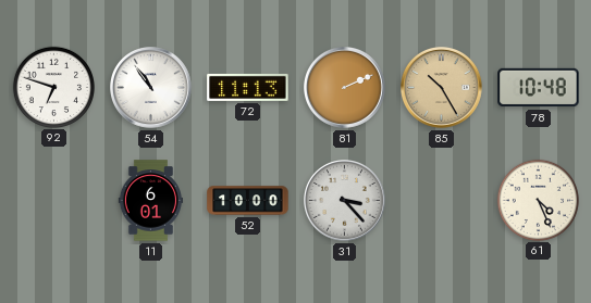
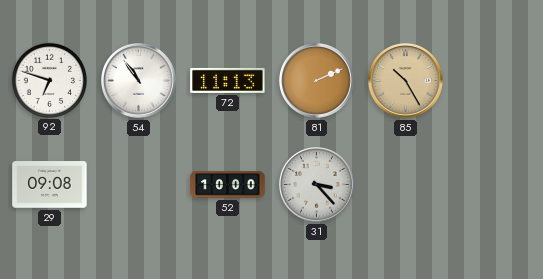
78: 10:48 -> none
29: none -> 09:08
11: 6:01 -> none
61: 4:26 -> none
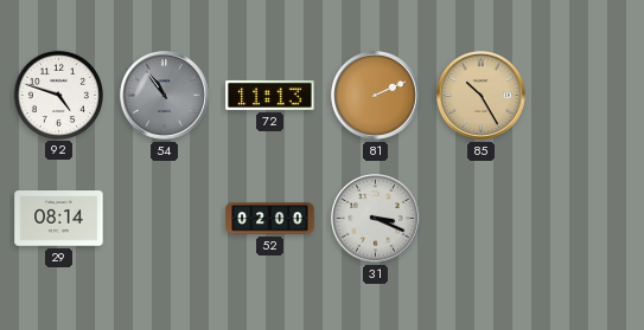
92: 6:48 -> 4:48
54 dial: white -> grey
29: 09:08 -> 08:14
52: 10:00 -> 02:00
31: 3:23 -> 3:19
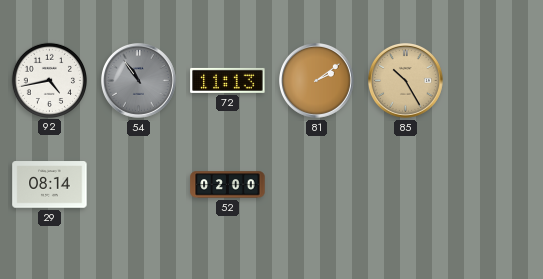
92: 4:48 -> 4:43
81: 2:11 -> 2:09
31: 3:19 -> none
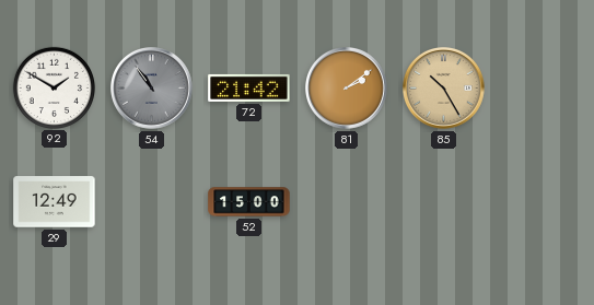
92: 4:43 -> 1:50
72: 11:13 -> 21:42
29: 08:14 -> 12:49
52: 02:00 -> 15:00
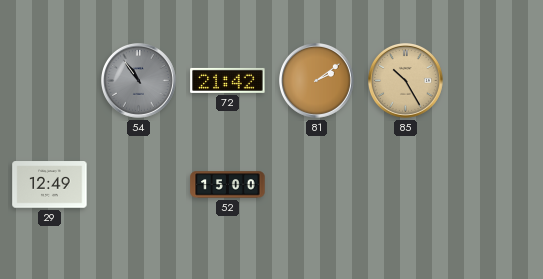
92: 1:50 -> none
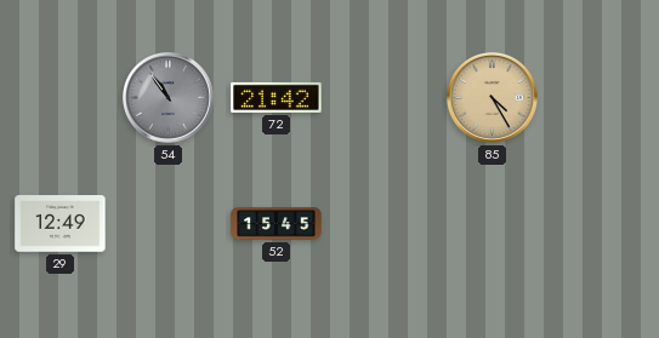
81: 2:09 -> none
85: 10:25 -> 4:25
52: 15:00 -> 15:45
